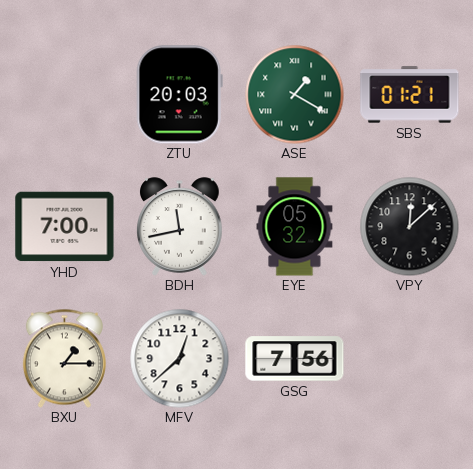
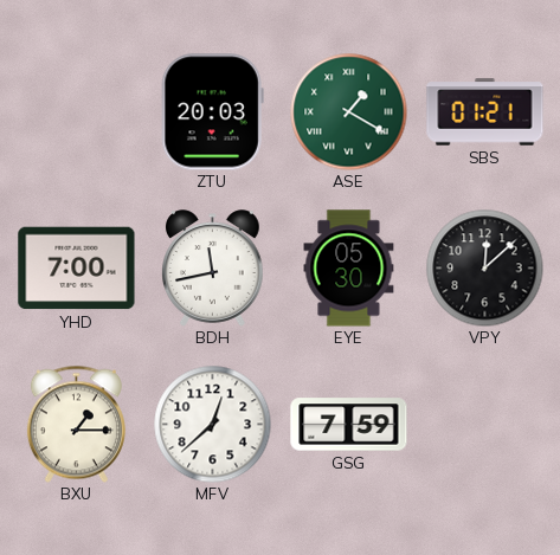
EYE: 05:32 -> 05:30
GSG: 7:56 -> 7:59
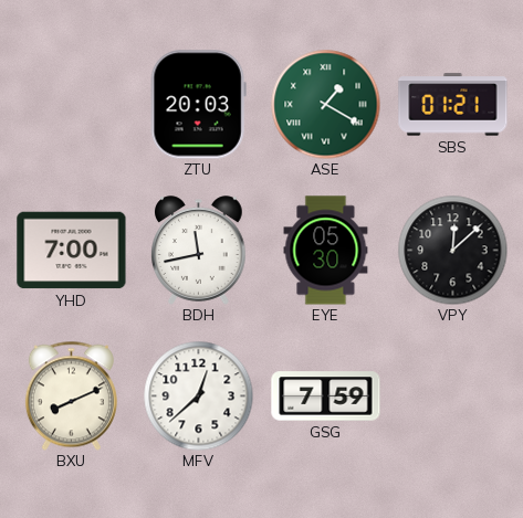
BXU: 1:15 -> 8:11
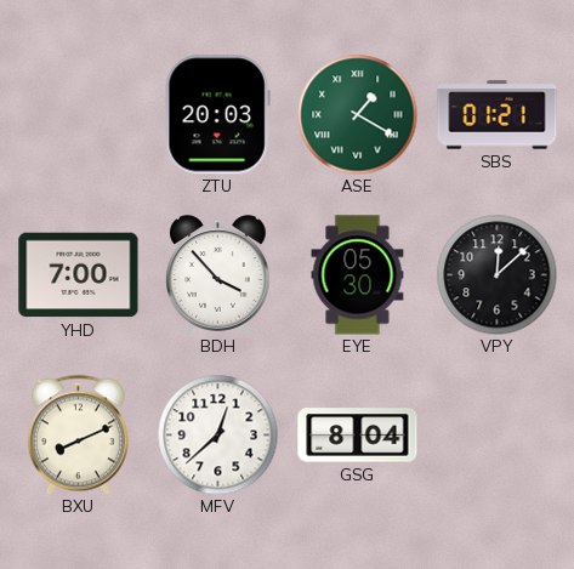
BDH: 11:43 -> 3:53
GSG: 7:59 -> 8:04
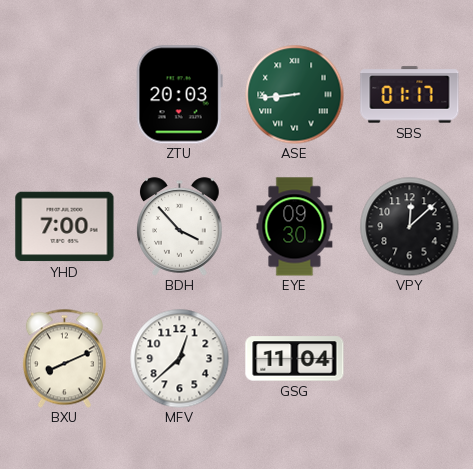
ASE: 1:20 -> 8:44
SBS: 01:21 -> 01:17
EYE: 05:30 -> 09:30
GSG: 8:04 -> 11:04
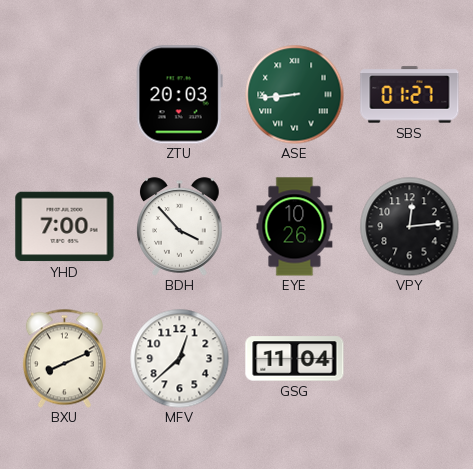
SBS: 01:17 -> 01:27
EYE: 09:30 -> 10:26
VPY: 12:08 -> 12:14
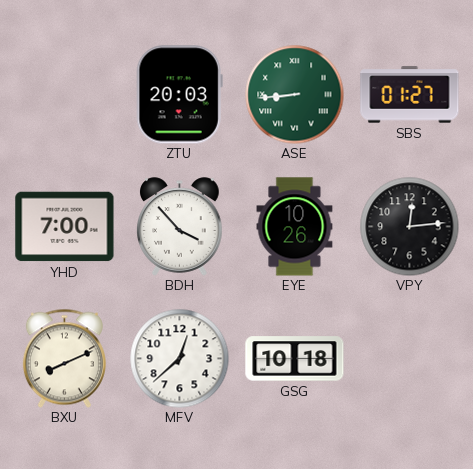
GSG: 11:04 -> 10:18
